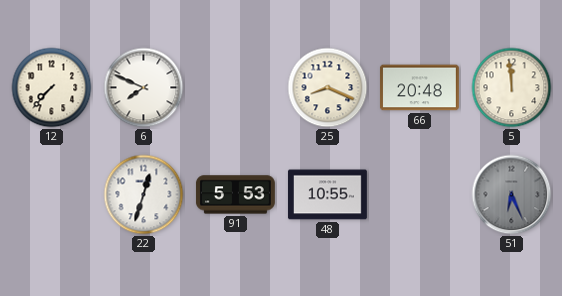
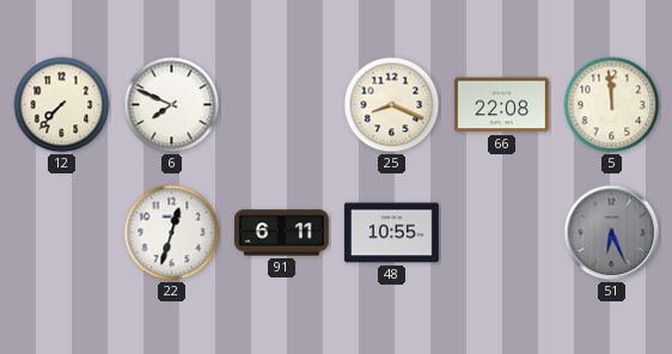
66: 20:48 -> 22:08
91: 5:53 -> 6:11
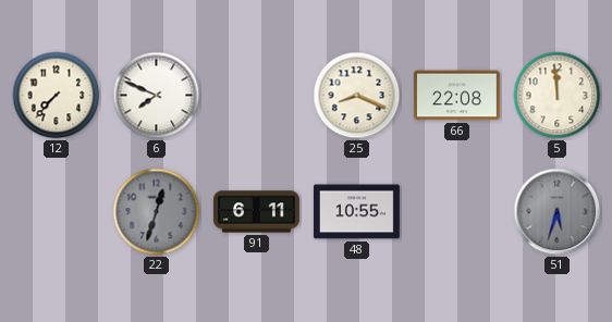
22 dial: white -> grey
51: 6:26 -> 5:33
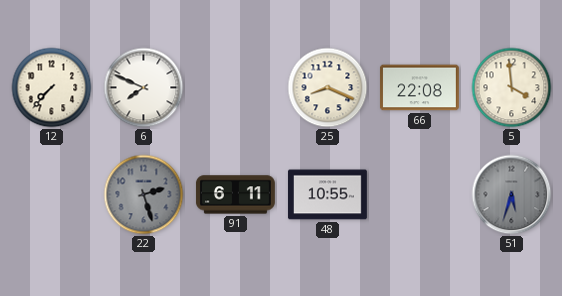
5: 11:59 -> 3:59
22: 12:33 -> 2:27
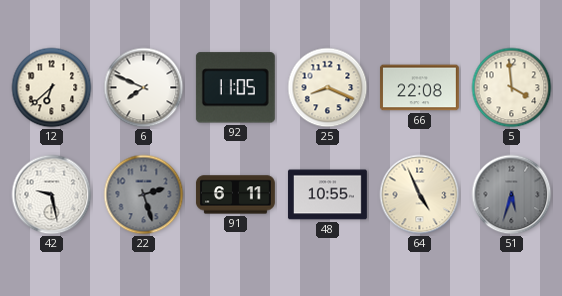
12: 7:37 -> 6:38
92: none -> 11:05
42: none -> 9:28
64: none -> 4:56
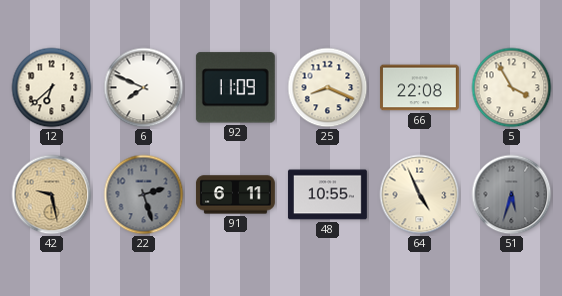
92: 11:05 -> 11:09
5: 3:59 -> 3:55
42 dial: white -> champagne
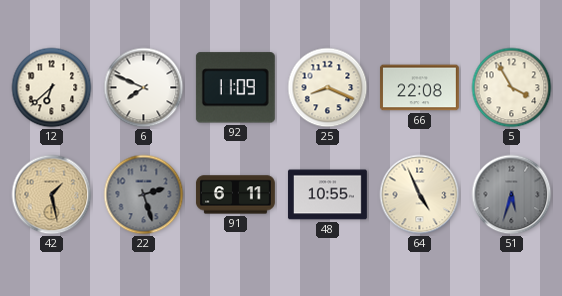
42: 9:28 -> 1:28
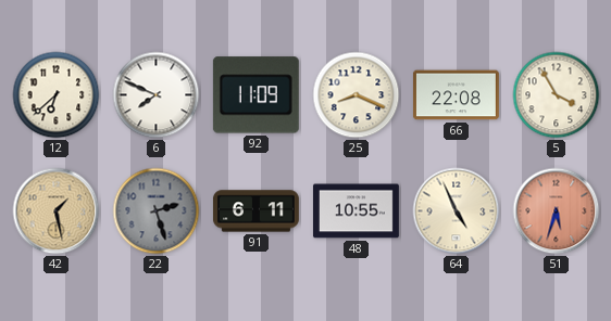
51 dial: grey -> salmon
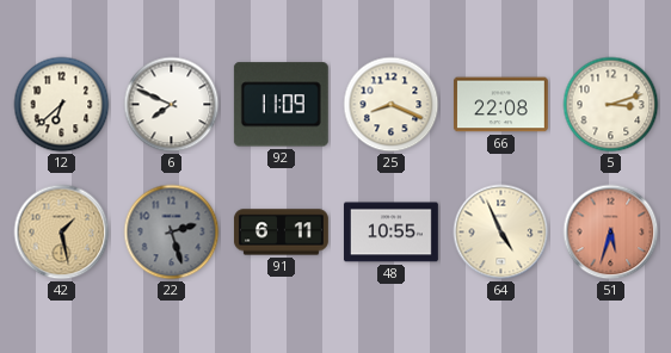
5: 3:55 -> 3:12
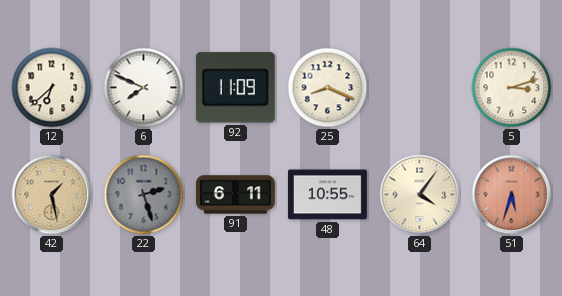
66: 22:08 -> none
64: 4:56 -> 4:06
